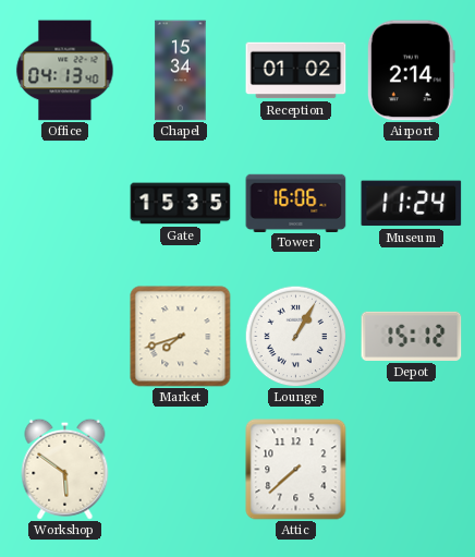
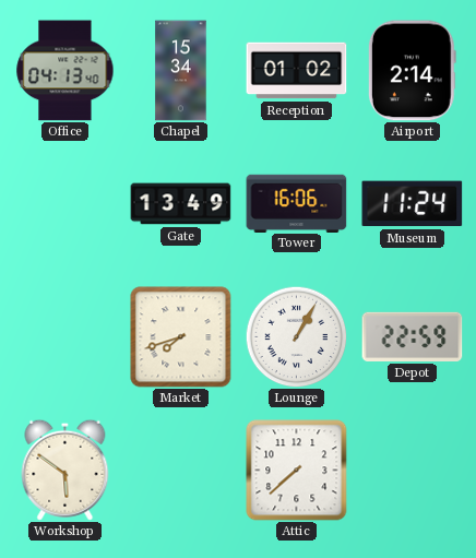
Gate: 15:35 -> 13:49
Depot: 15:12 -> 22:59
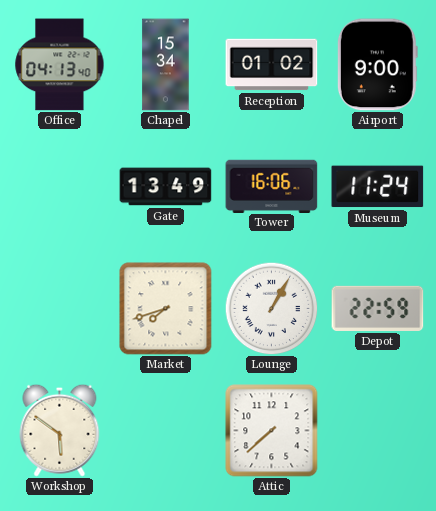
Airport: 2:14 -> 9:00
